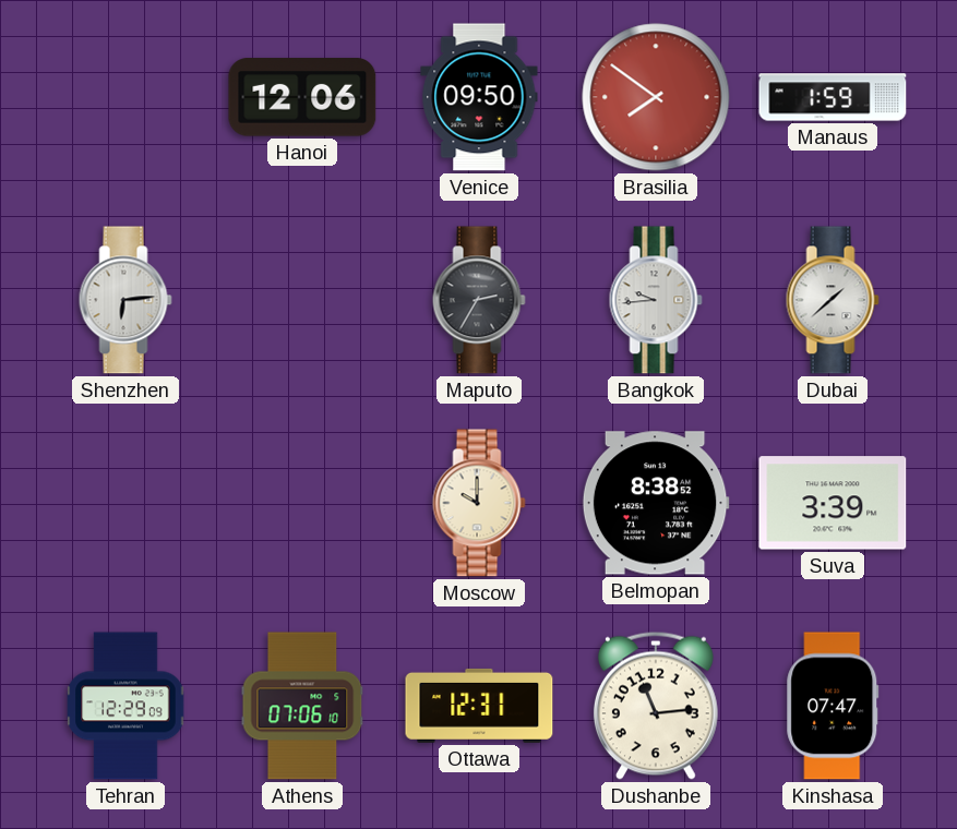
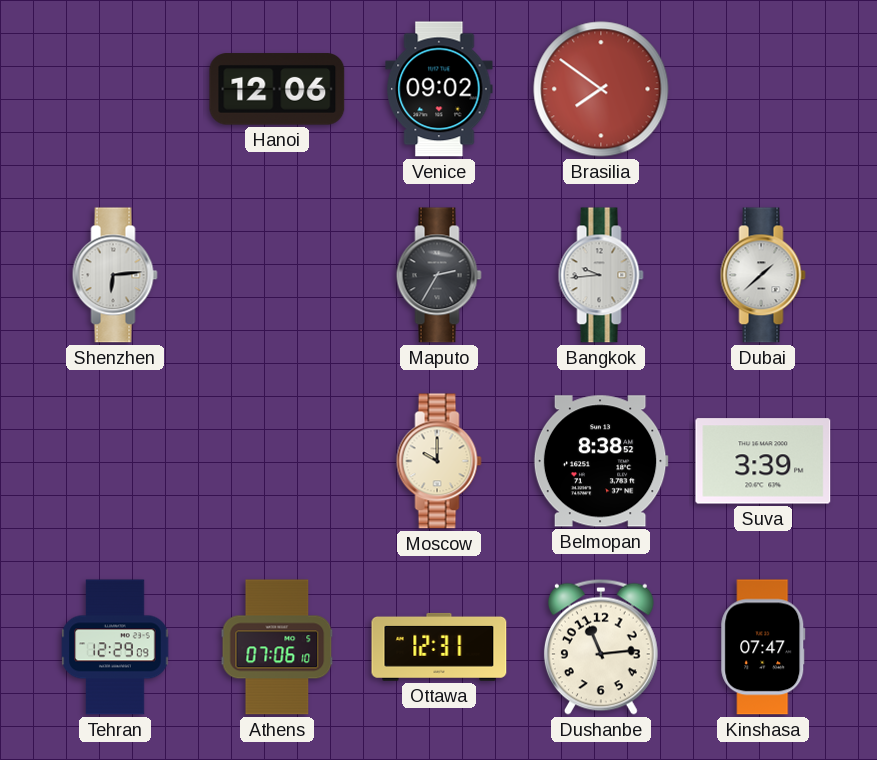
Venice: 09:50 -> 09:02
Manaus: 1:59 -> none
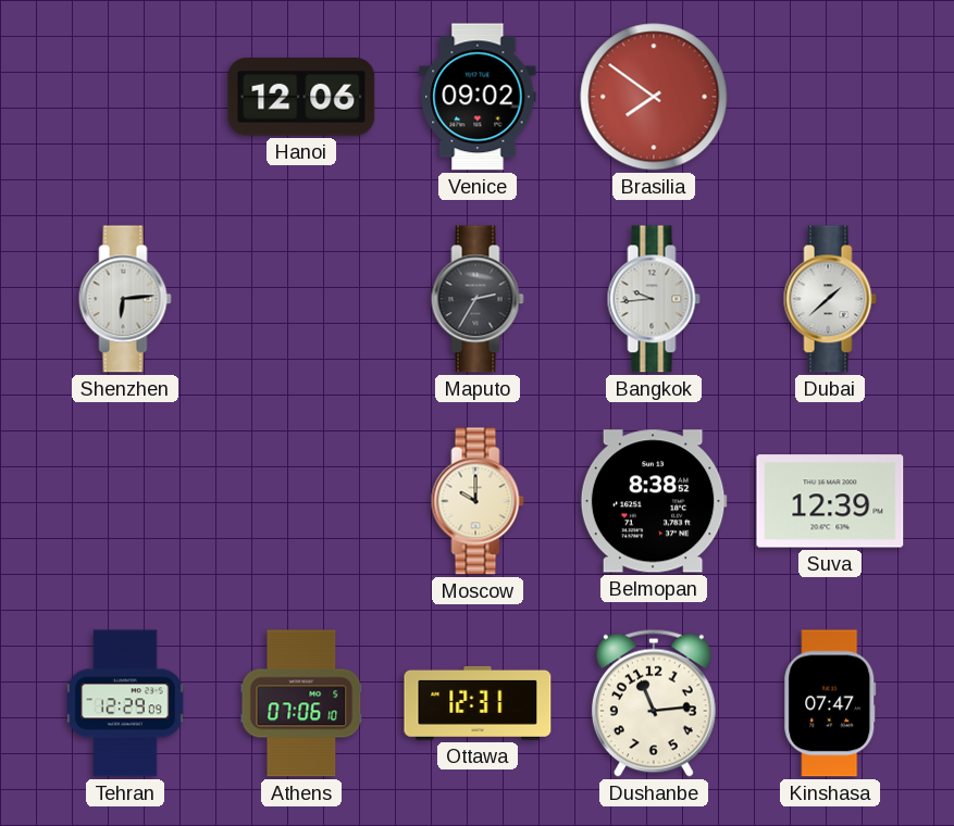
Suva: 3:39 -> 12:39
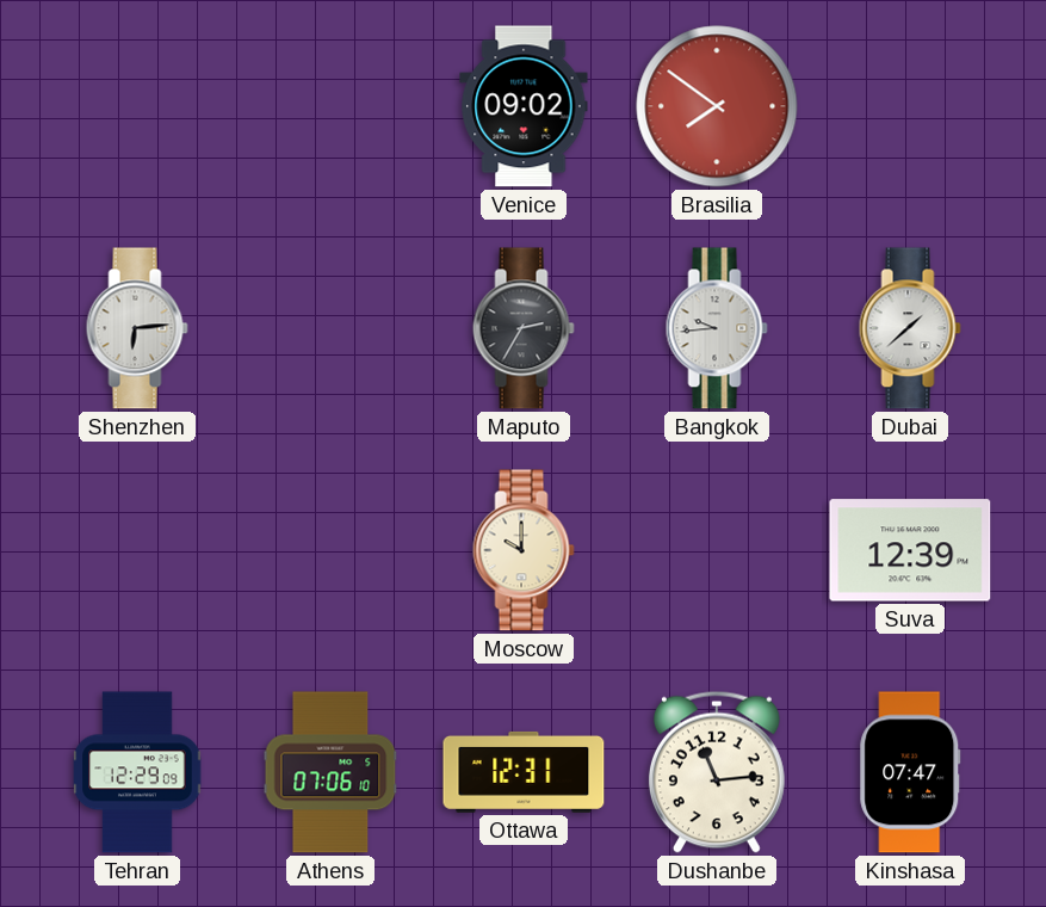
Hanoi: 12:06 -> none
Belmopan: 8:38 -> none
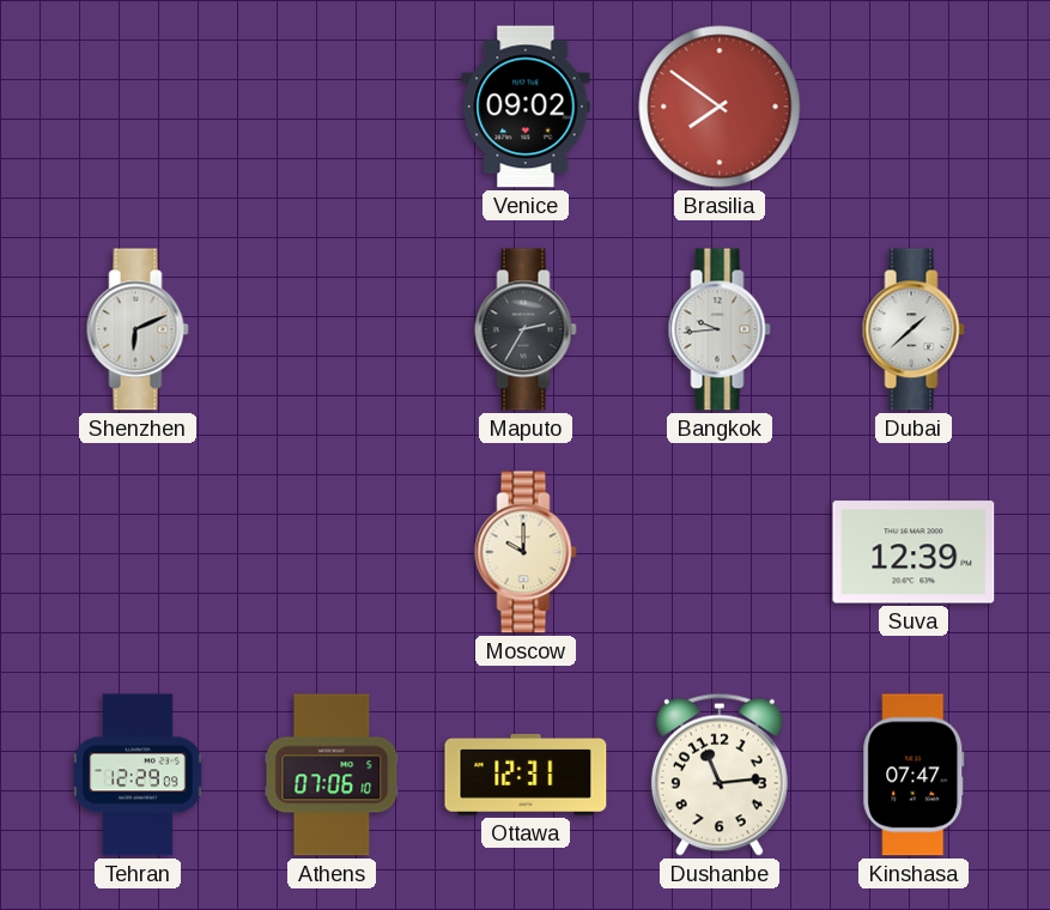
Shenzhen: 6:14 -> 6:11
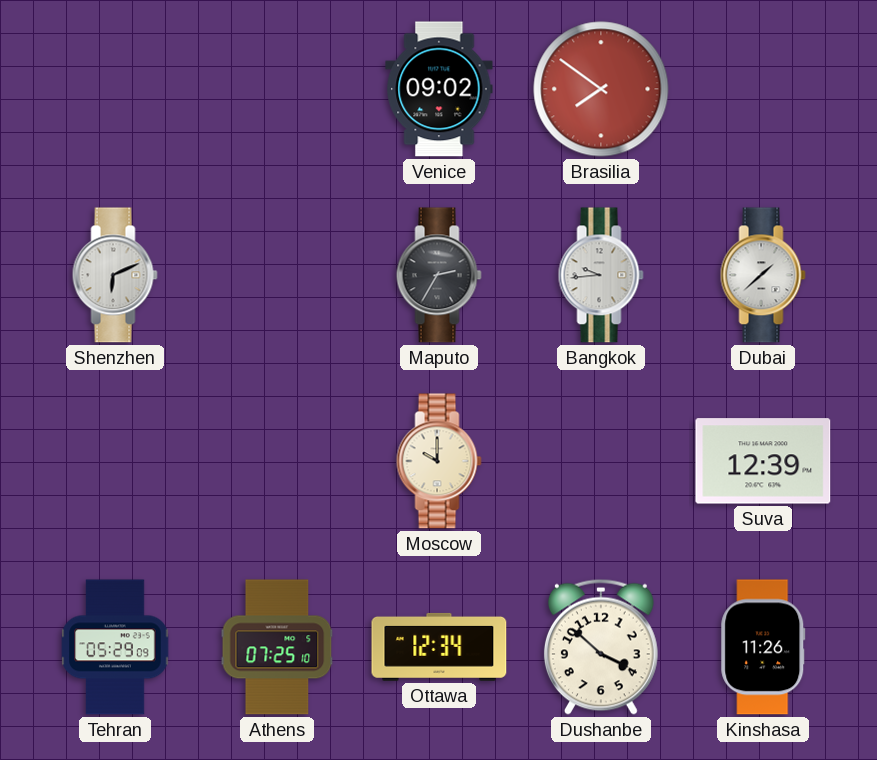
Tehran: 12:29 -> 05:29
Athens: 07:06 -> 07:25
Ottawa: 12:31 -> 12:34
Dushanbe: 11:14 -> 3:52
Kinshasa: 07:47 -> 11:26
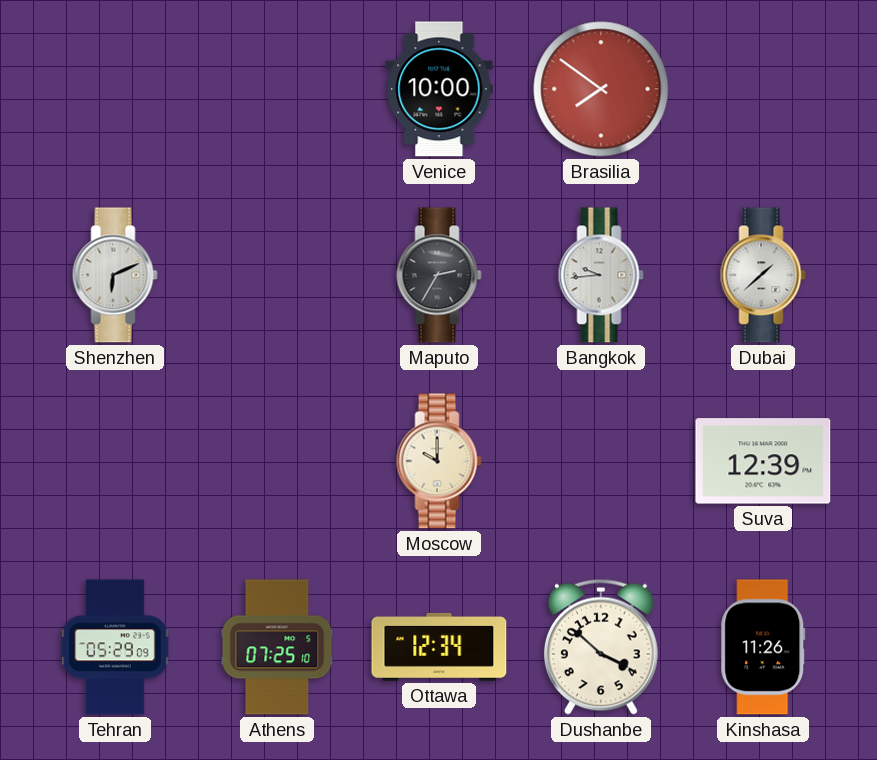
Venice: 09:02 -> 10:00
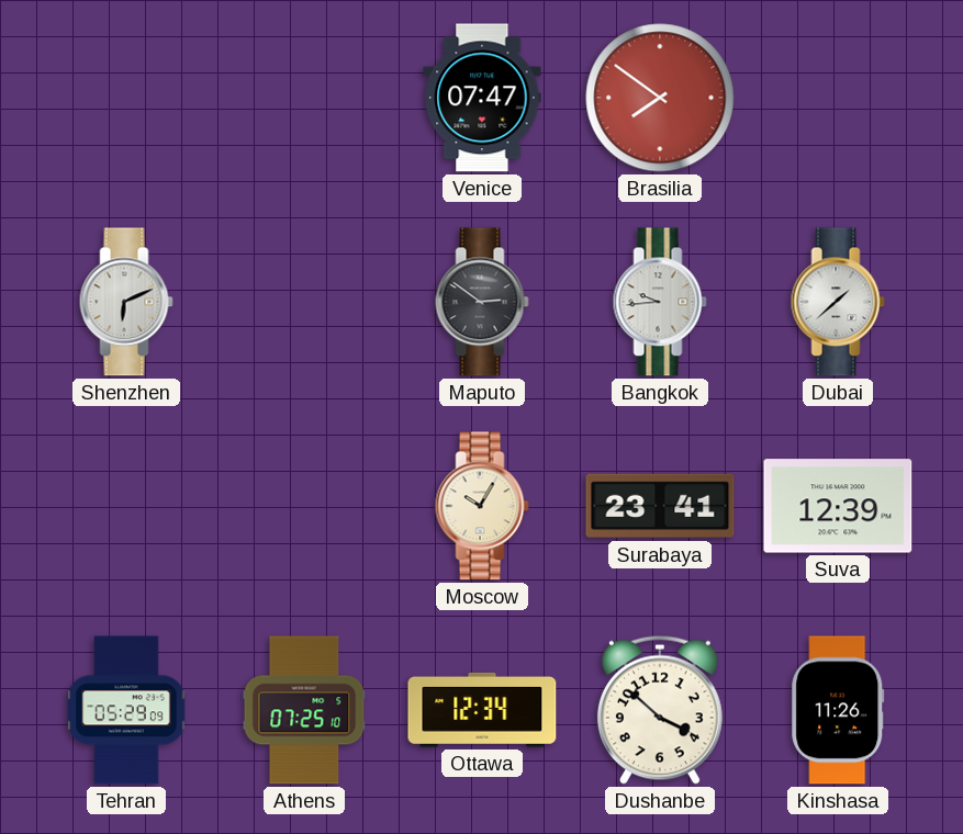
Venice: 10:00 -> 07:47
Maputo: 2:35 -> 2:51
Moscow: 10:00 -> 10:05
Surabaya: none -> 23:41
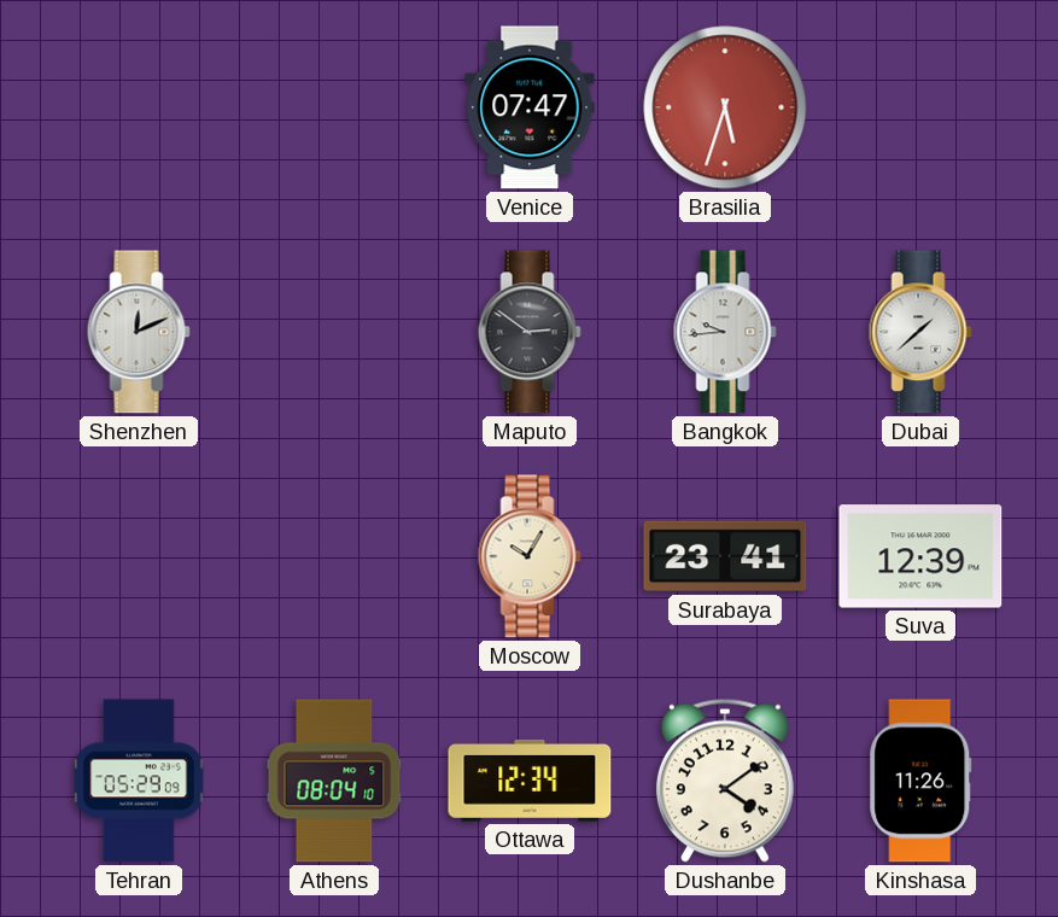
Brasilia: 7:51 -> 5:33
Shenzhen: 6:11 -> 12:11
Athens: 07:25 -> 08:04
Dushanbe: 3:52 -> 4:09
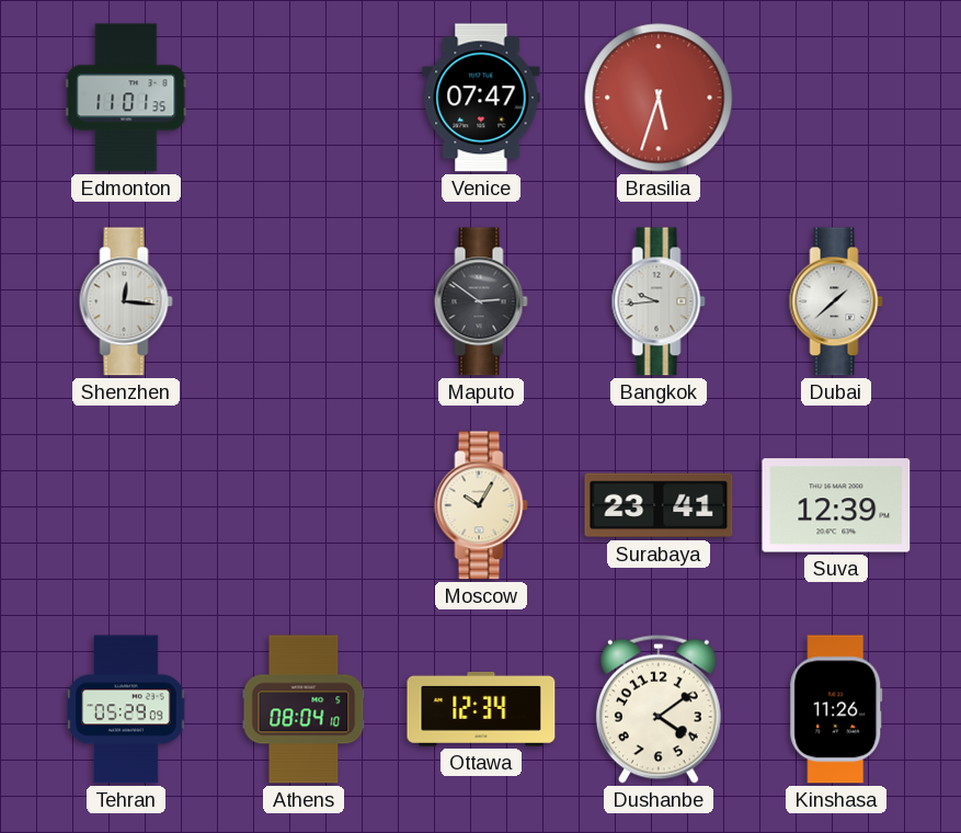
Edmonton: none -> 11:01
Shenzhen: 12:11 -> 12:16
